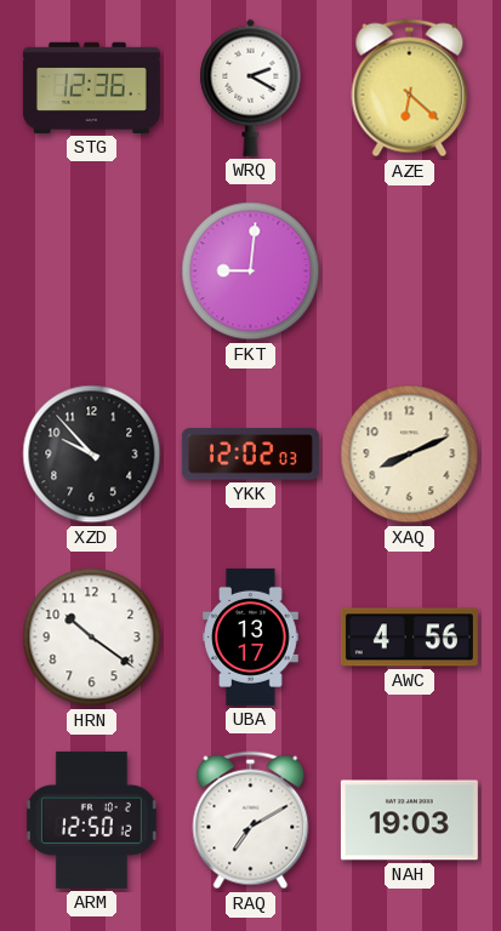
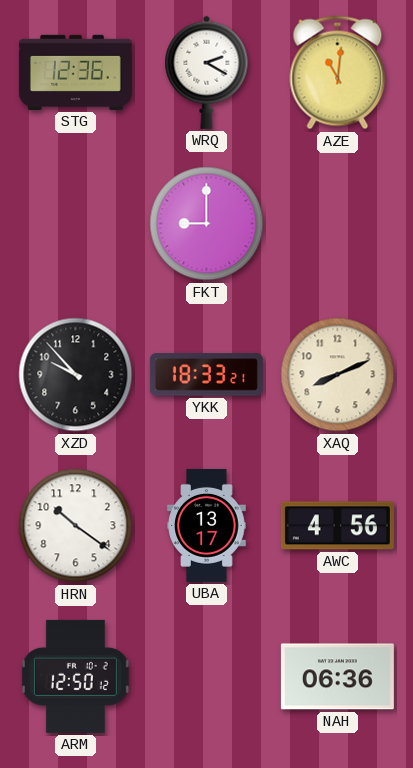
AZE: 6:22 -> 11:01
FKT: 9:01 -> 9:00
YKK: 12:02 -> 18:33
RAQ: 7:10 -> none
NAH: 19:03 -> 06:36
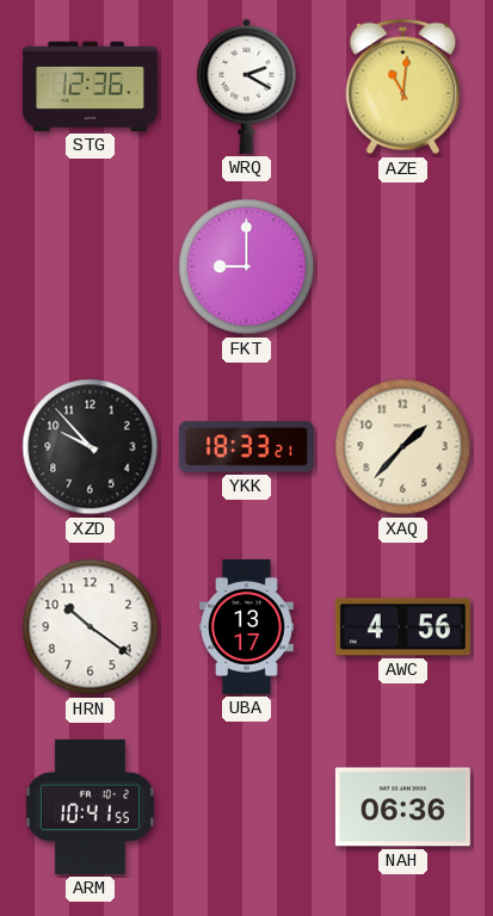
XAQ: 8:11 -> 1:37
ARM: 12:50 -> 10:41
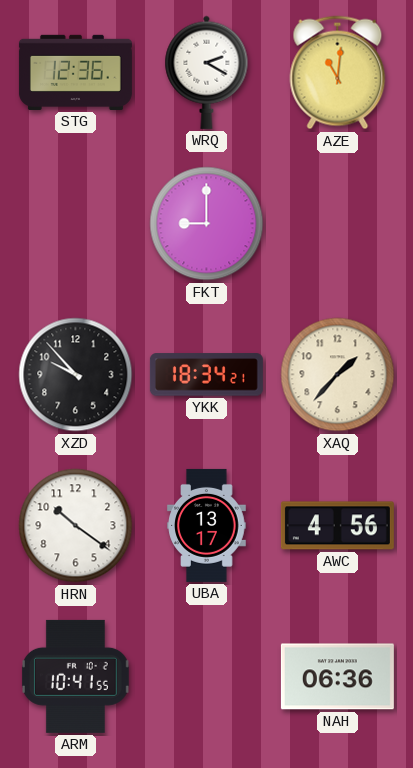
YKK: 18:33 -> 18:34
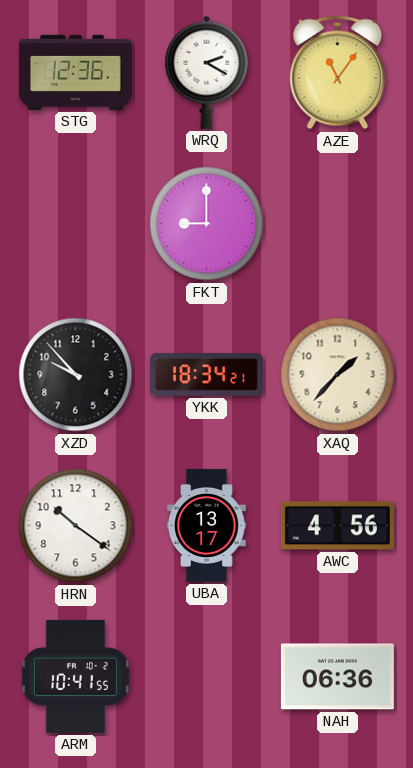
AZE: 11:01 -> 11:06
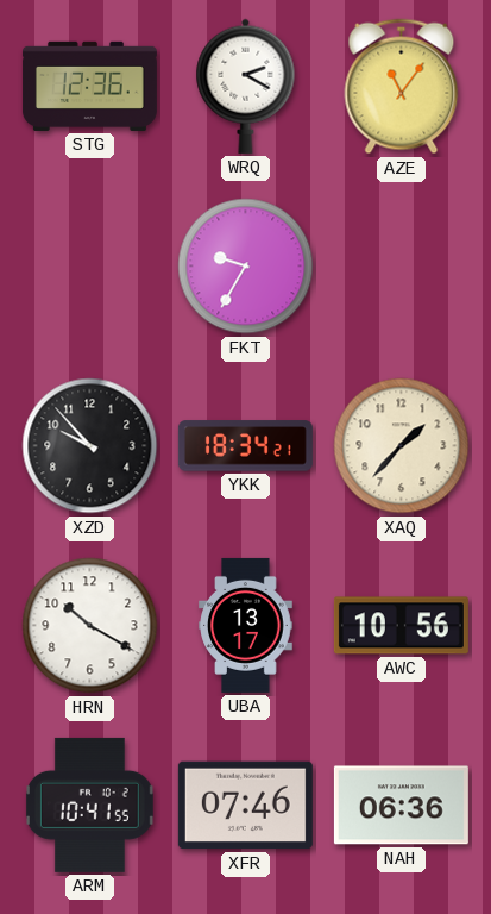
FKT: 9:00 -> 9:35
HRN: 10:21 -> 10:20
AWC: 4:56 -> 10:56
XFR: none -> 07:46
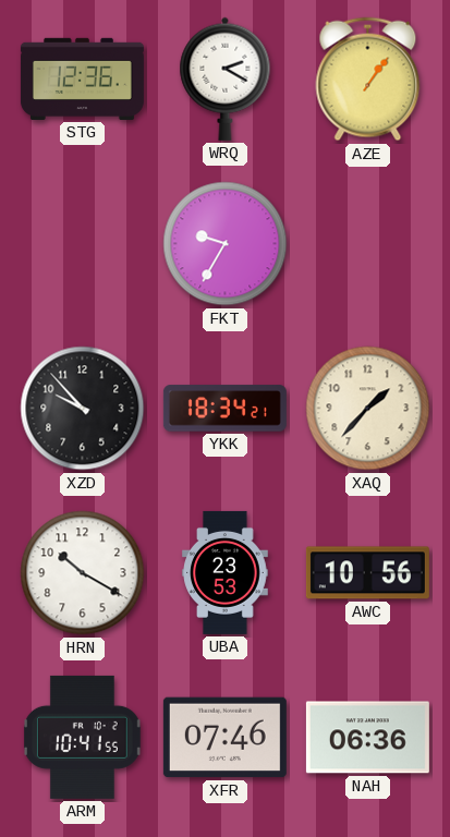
AZE: 11:06 -> 1:06
UBA: 13:17 -> 23:53
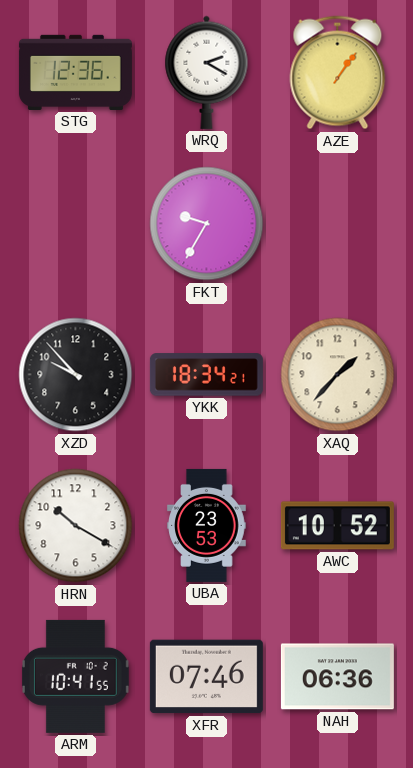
AWC: 10:56 -> 10:52
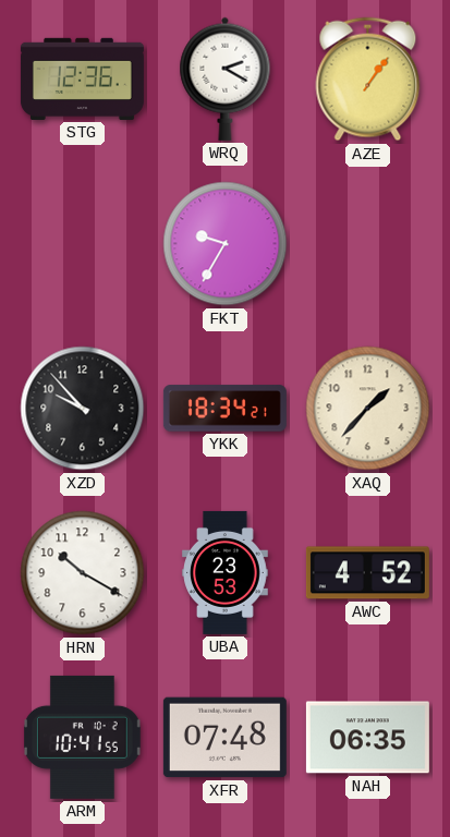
AWC: 10:52 -> 4:52
XFR: 07:46 -> 07:48
NAH: 06:36 -> 06:35
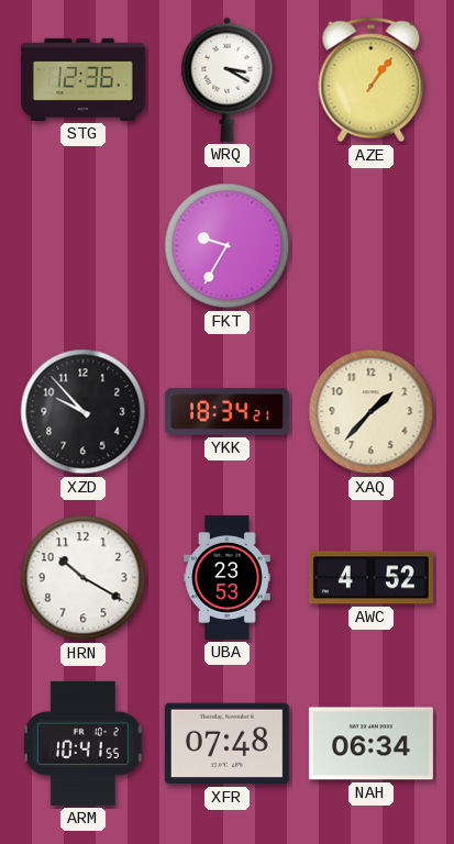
WRQ: 2:20 -> 3:20
NAH: 06:35 -> 06:34
